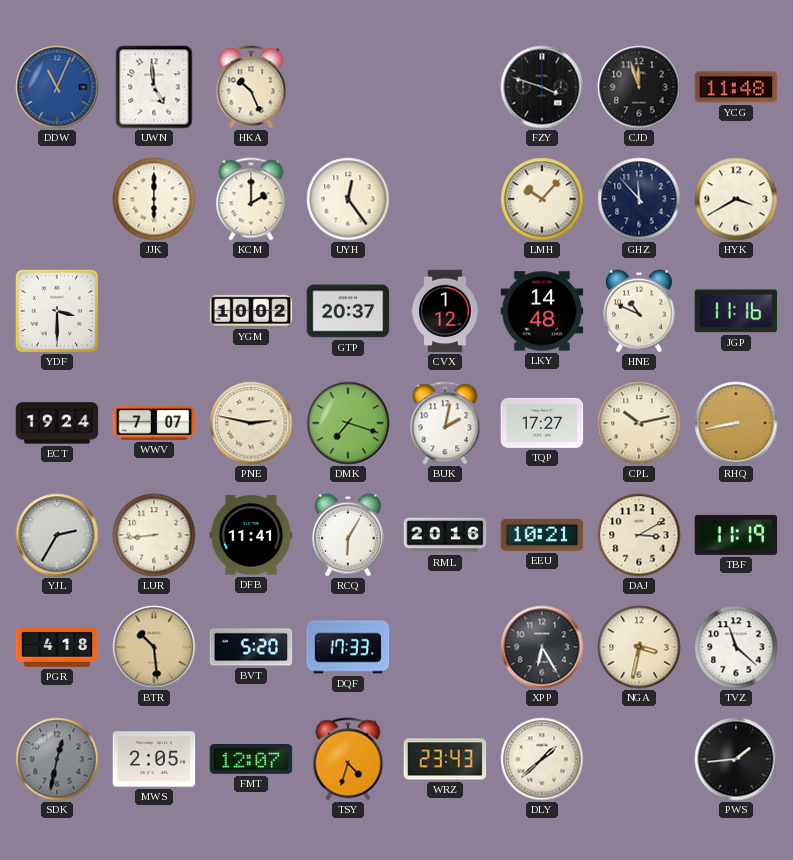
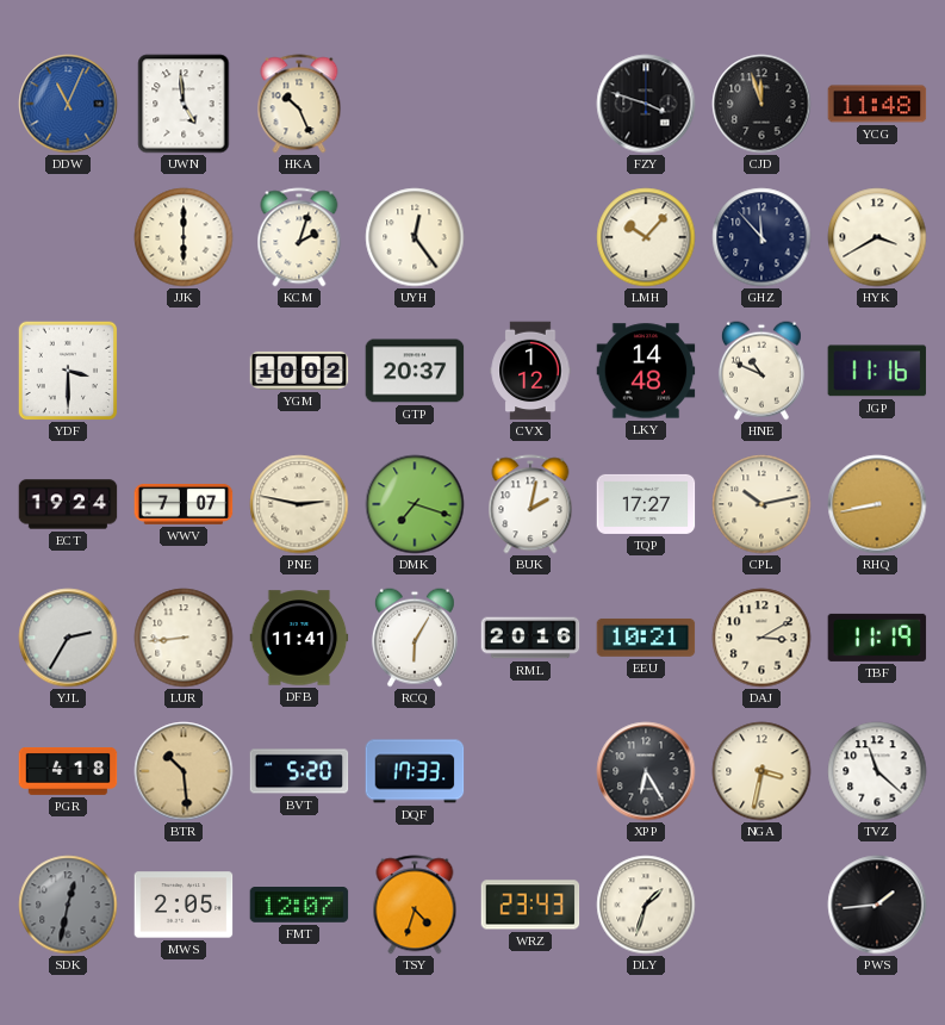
KCM: 2:00 -> 2:03
DLY: 1:38 -> 1:33
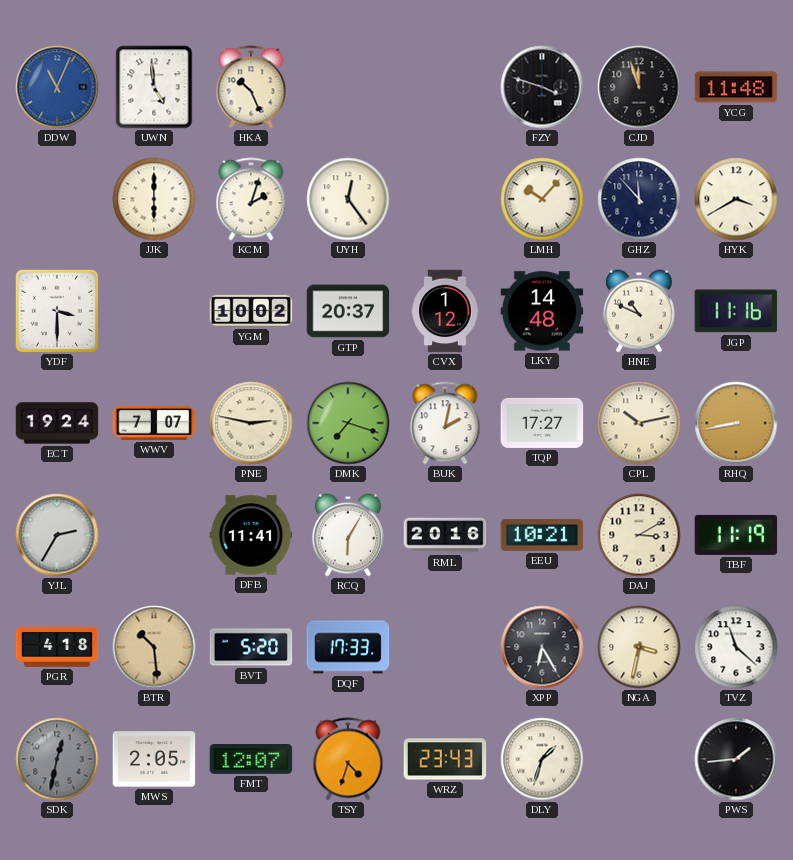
LUR: 8:44 -> none
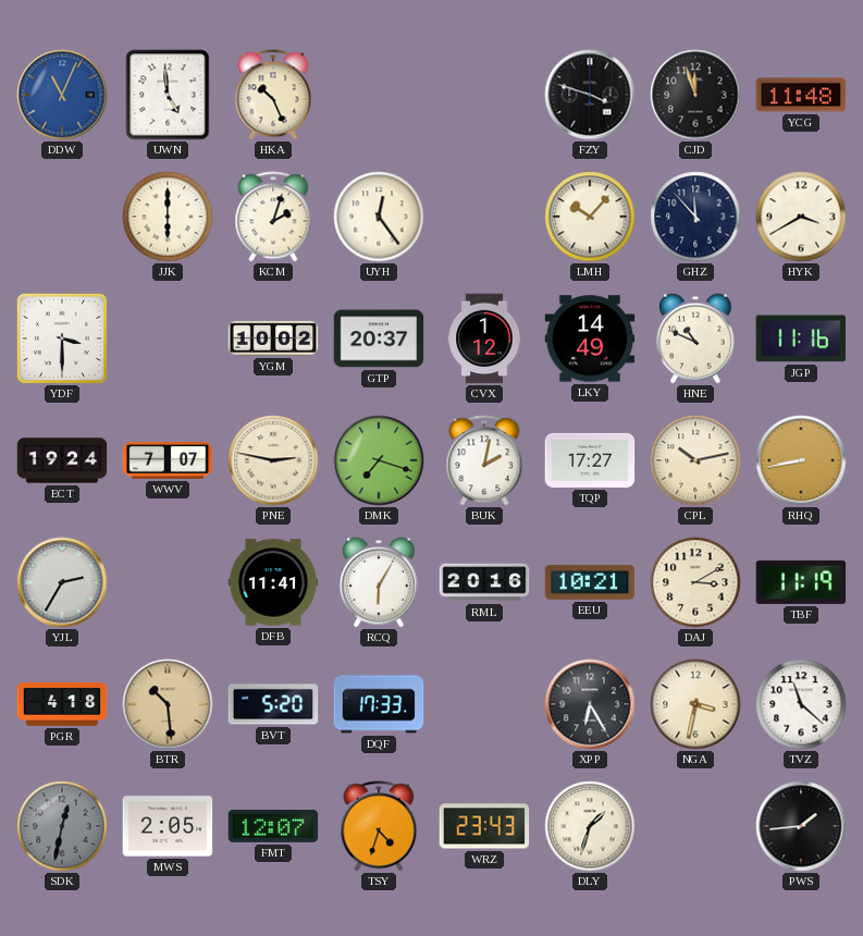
LKY: 14:48 -> 14:49
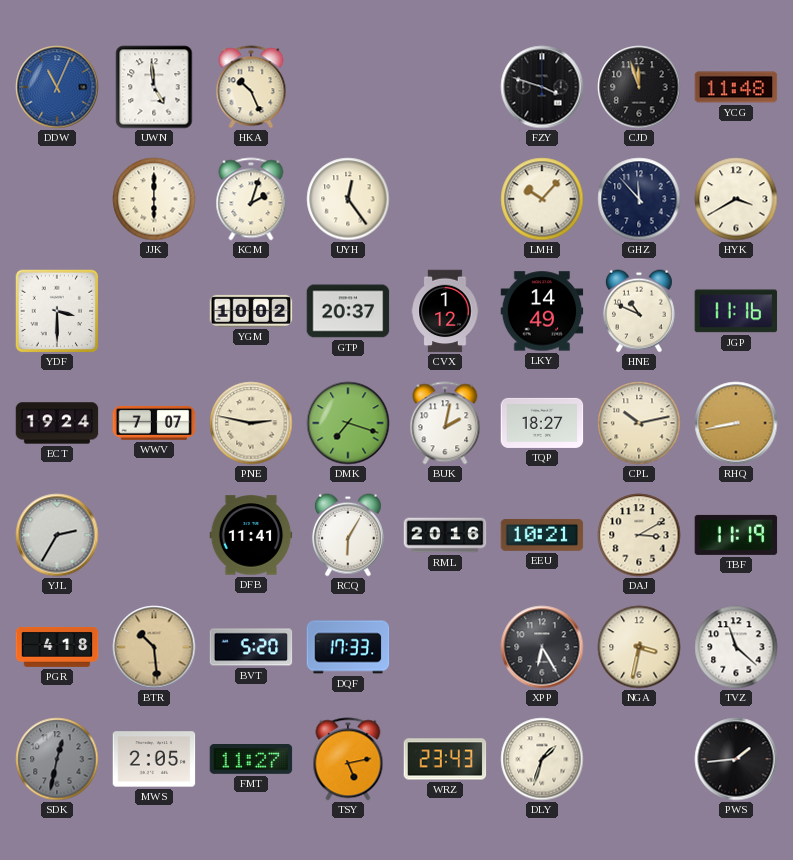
TQP: 17:27 -> 18:27
FMT: 12:07 -> 11:27
TSY: 4:33 -> 5:13
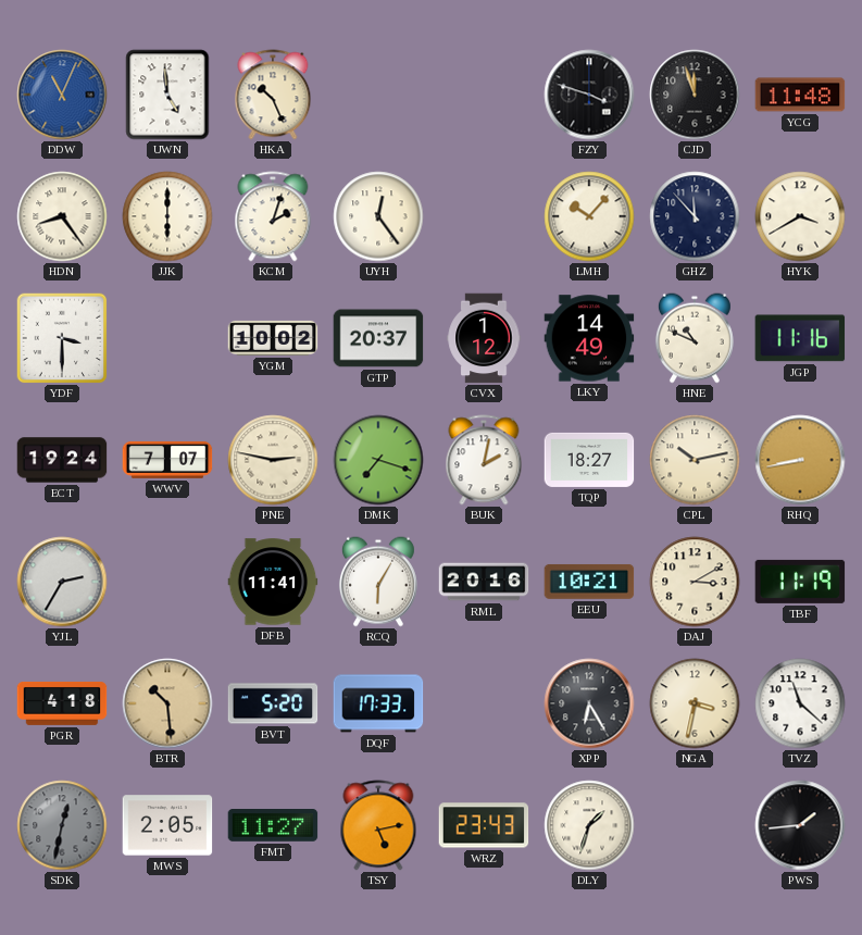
HDN: none -> 8:24
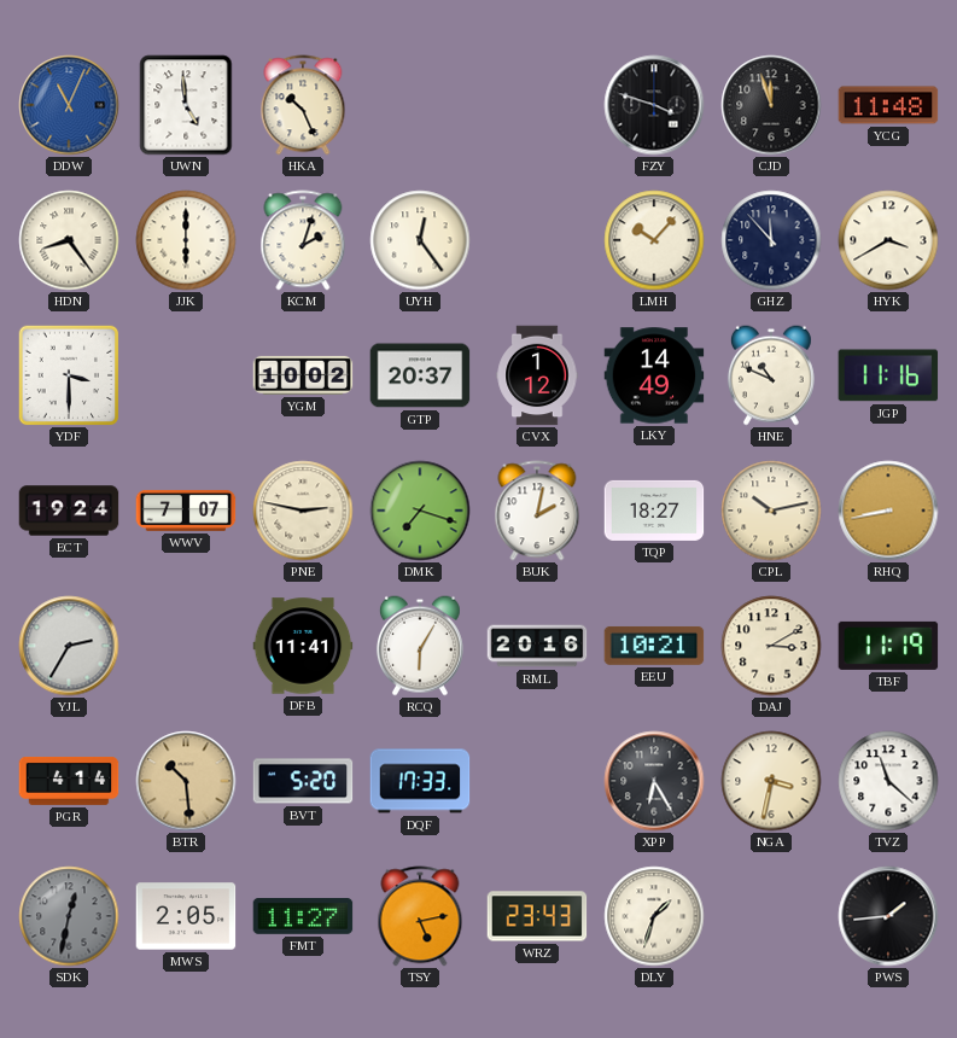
PGR: 4:18 -> 4:14
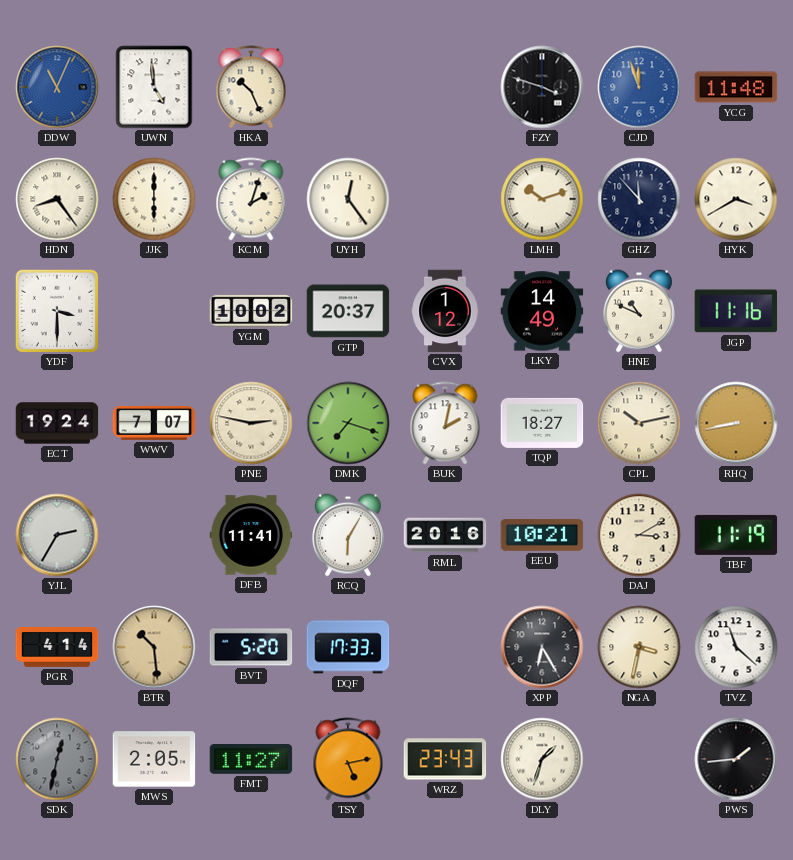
CJD dial: black -> blue
LMH: 10:07 -> 10:12
